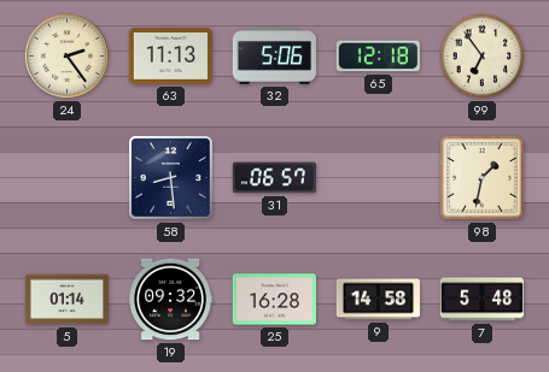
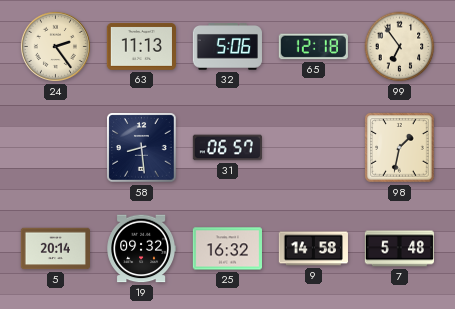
5: 01:14 -> 20:14
25: 16:28 -> 16:32
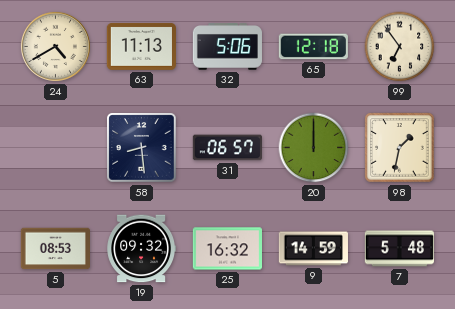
24: 2:24 -> 4:40
20: none -> 12:00
5: 20:14 -> 08:53
9: 14:58 -> 14:59
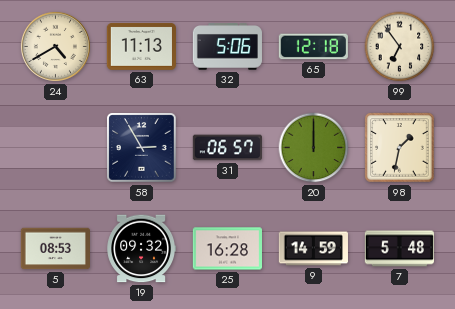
58: 8:29 -> 2:55
25: 16:32 -> 16:28
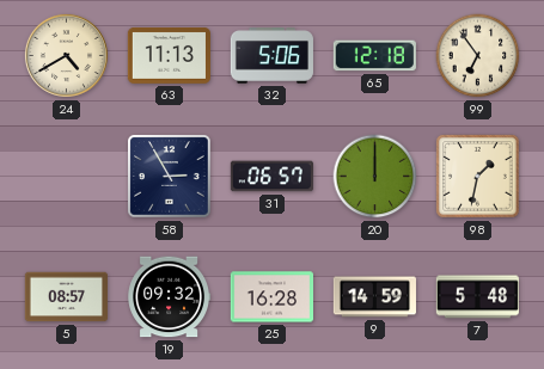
5: 08:53 -> 08:57
